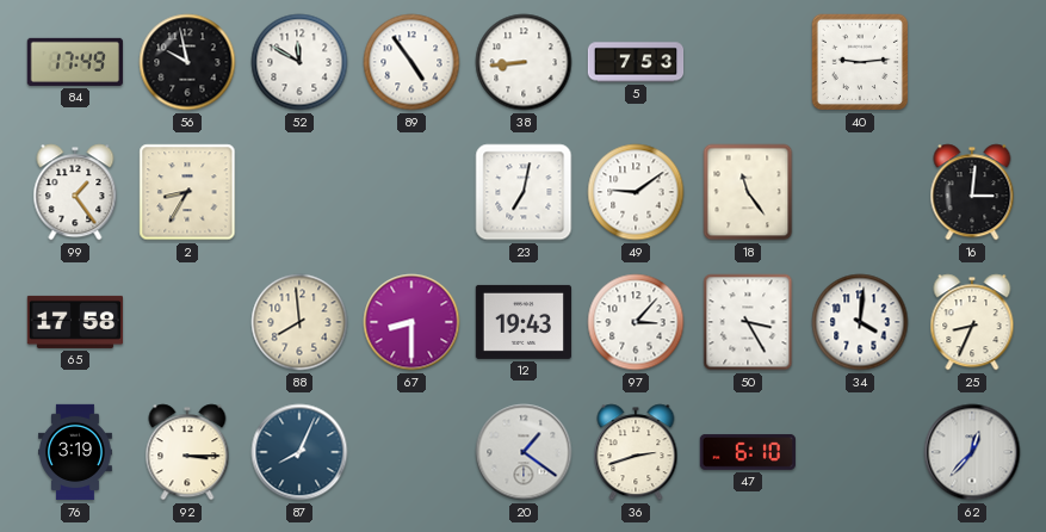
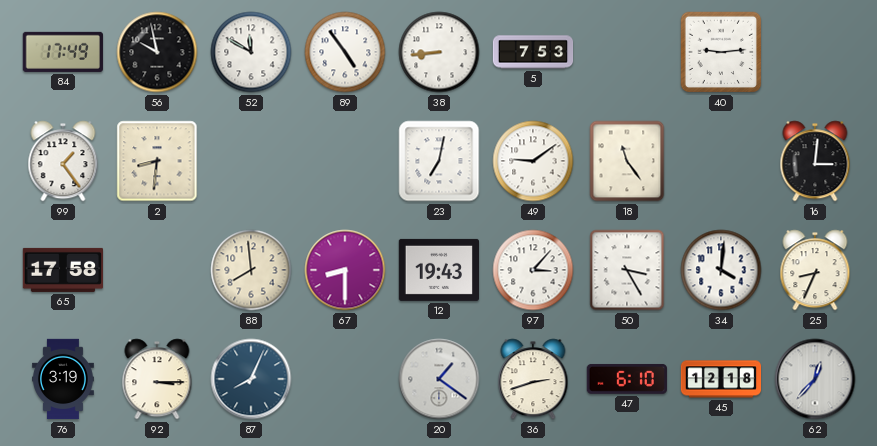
2: 8:35 -> 8:31
45: none -> 12:18
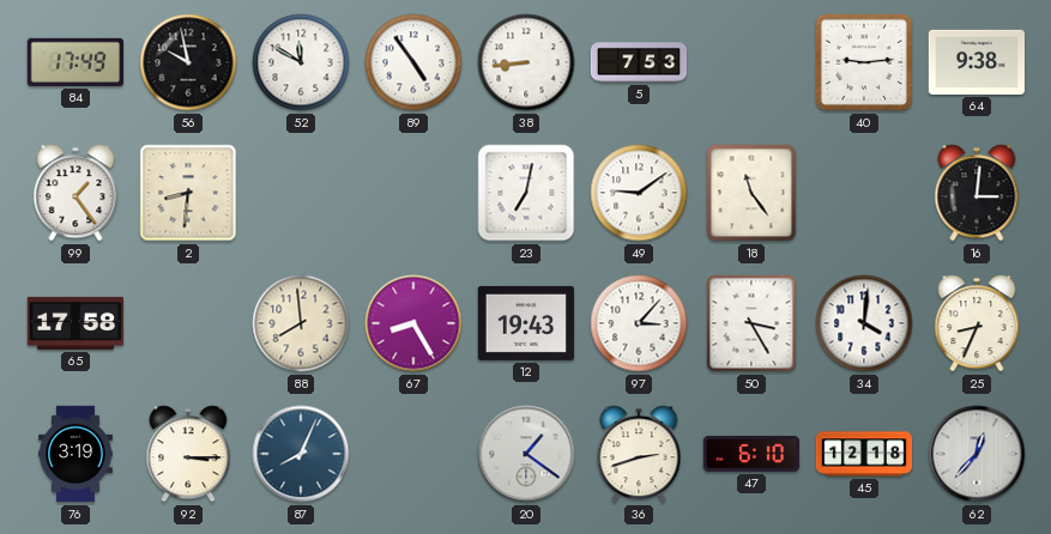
64: none -> 9:38
67: 8:30 -> 8:25
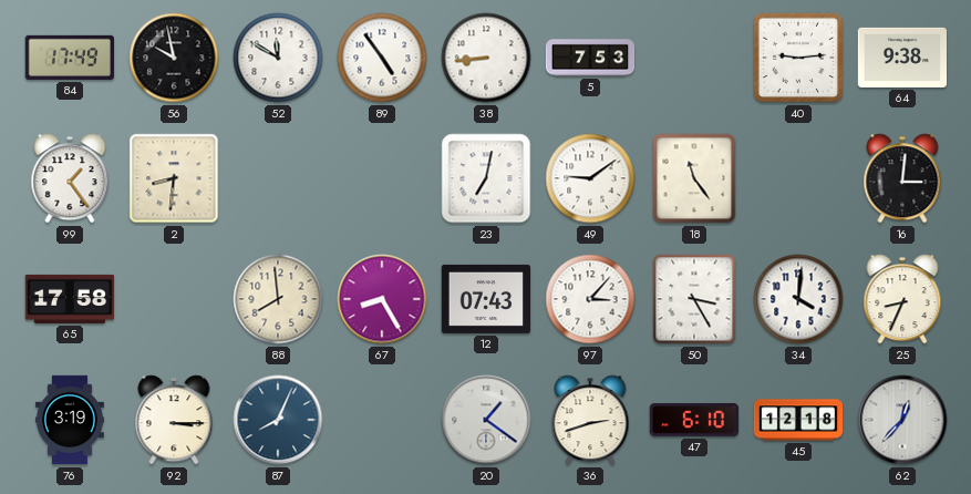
12: 19:43 -> 07:43
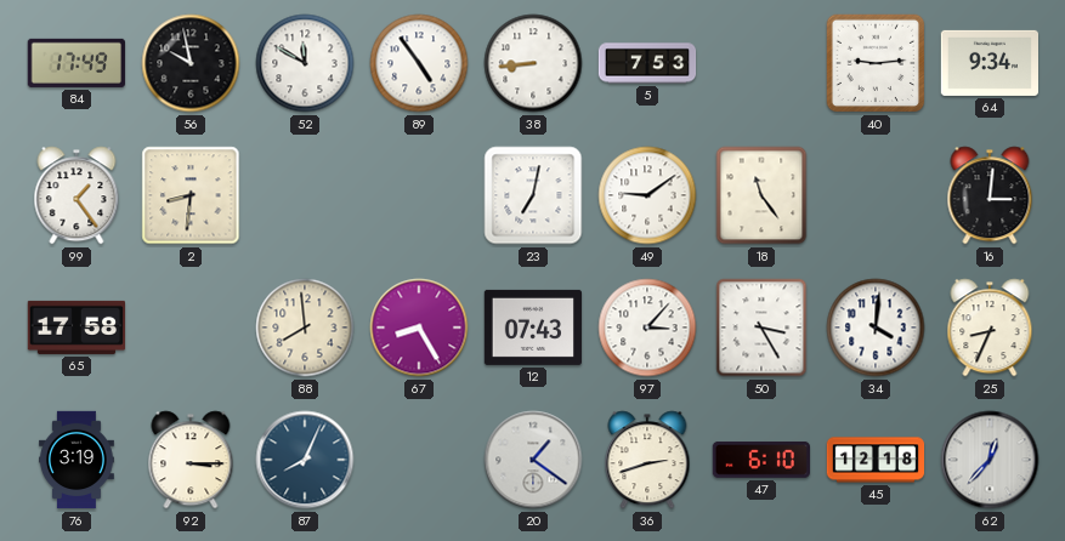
64: 9:38 -> 9:34
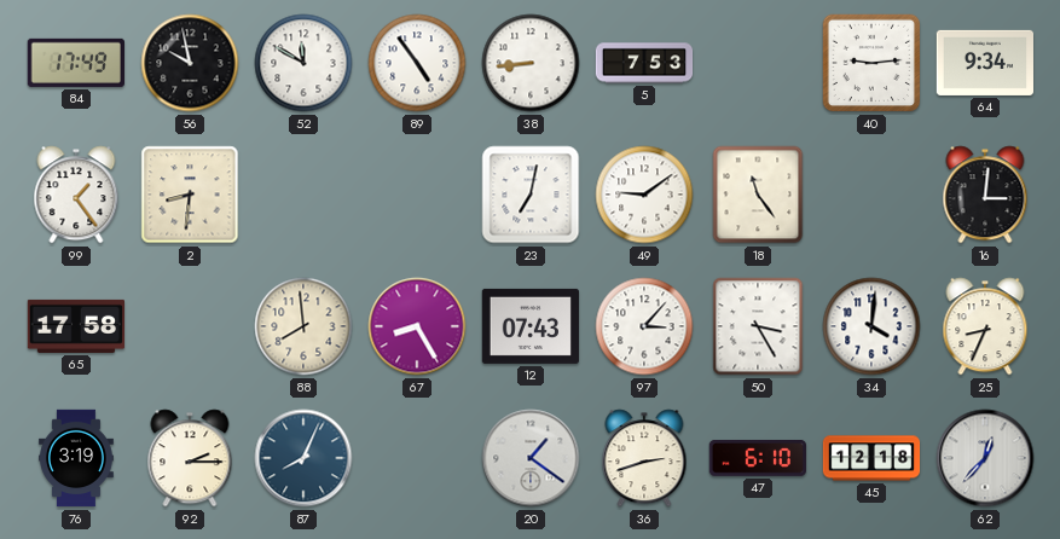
92: 3:15 -> 2:15
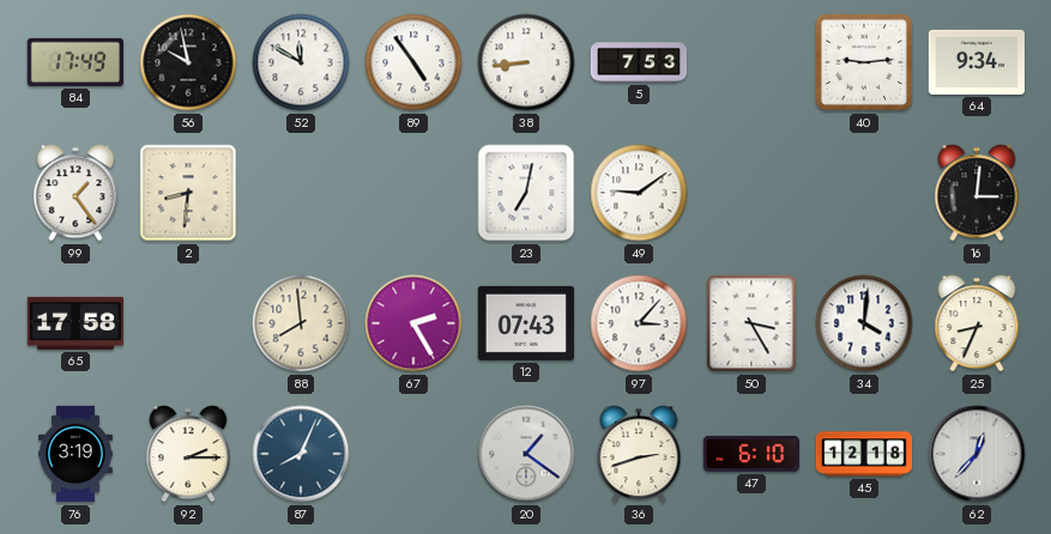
18: 11:24 -> none
67: 8:25 -> 2:25
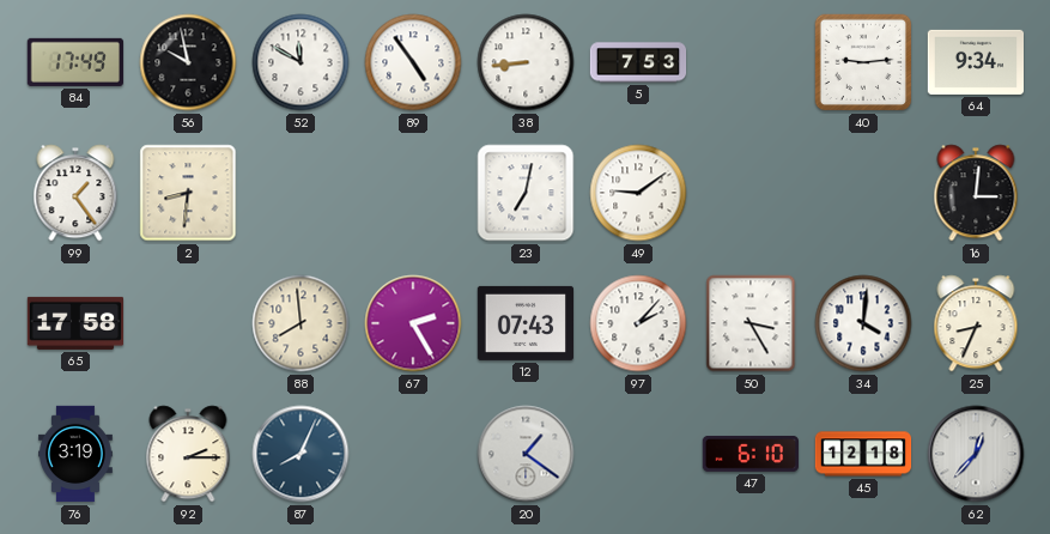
97: 3:07 -> 2:07
36: 2:42 -> none
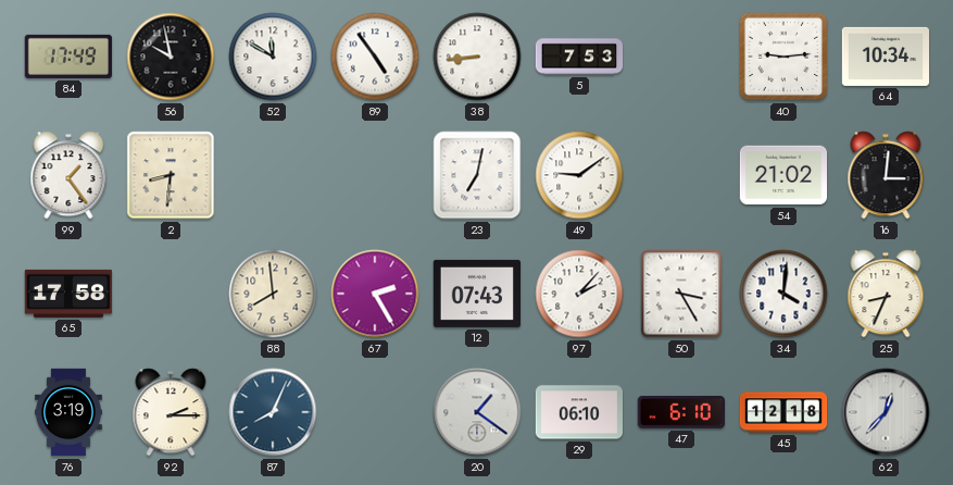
64: 9:34 -> 10:34
54: none -> 21:02
29: none -> 06:10
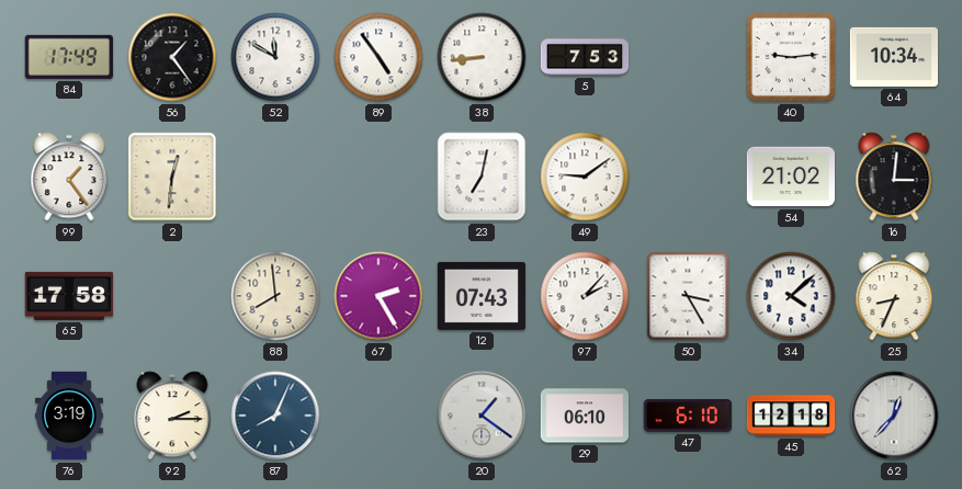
56: 9:58 -> 1:24
2: 8:31 -> 12:31
34: 4:01 -> 4:08
